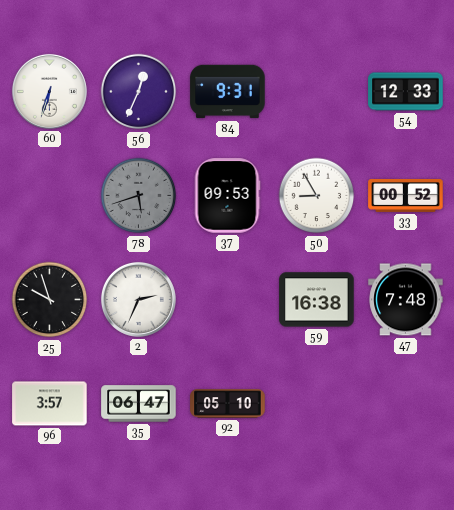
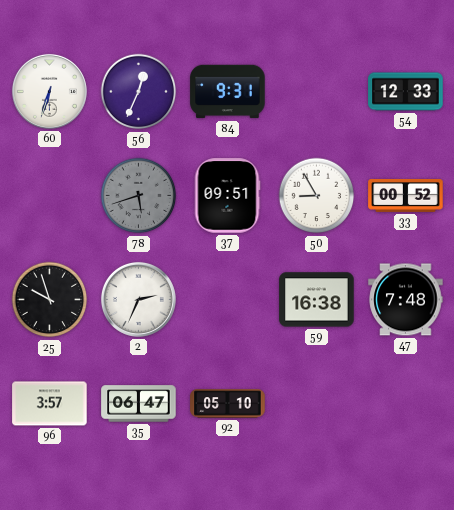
37: 09:53 -> 09:51
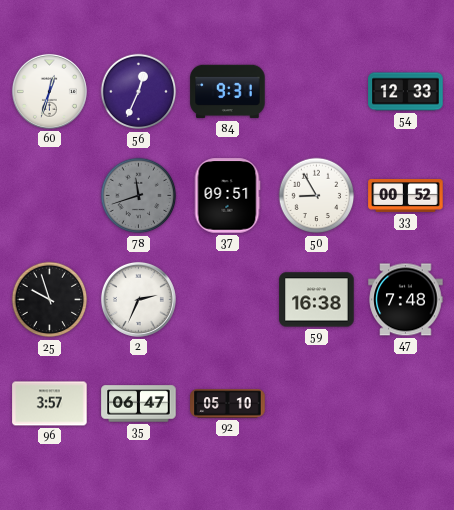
60: 6:33 -> 12:33
78: 5:42 -> 11:42
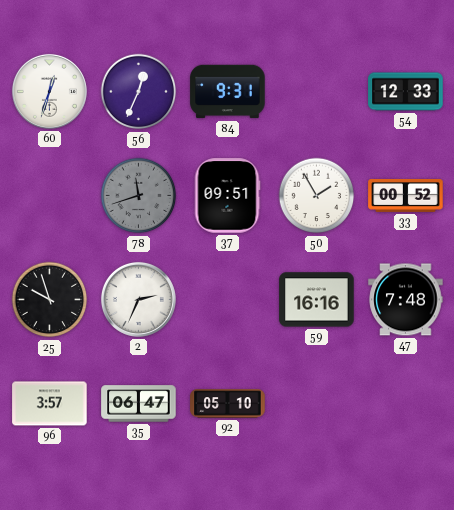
50: 8:55 -> 1:55
59: 16:38 -> 16:16
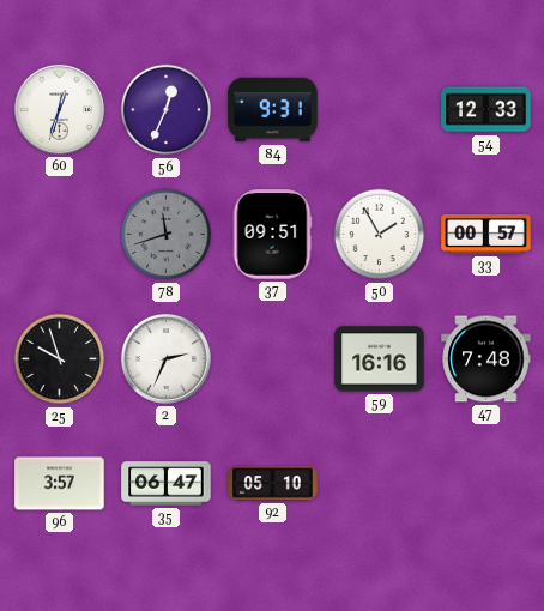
33: 00:52 -> 00:57
